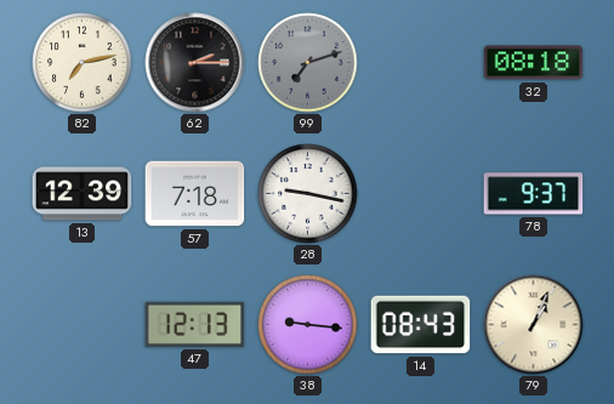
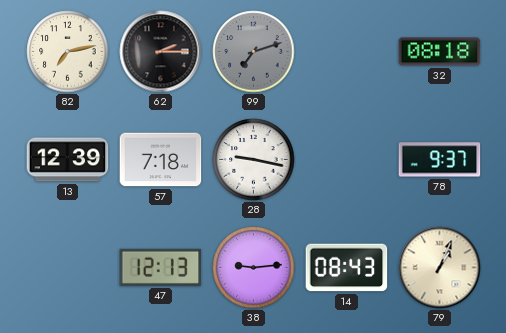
38: 9:16 -> 9:14
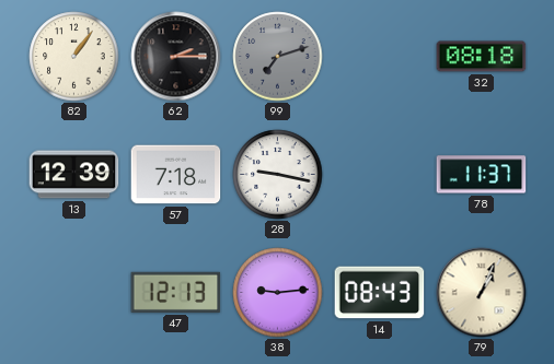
82: 7:13 -> 1:06
78: 9:37 -> 11:37
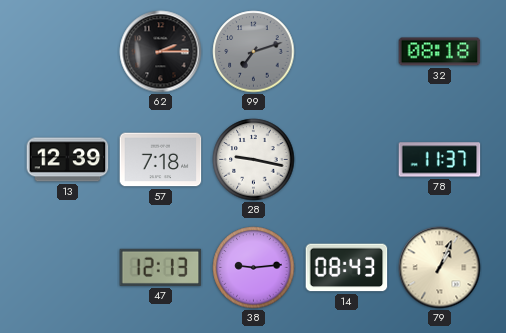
82: 1:06 -> none
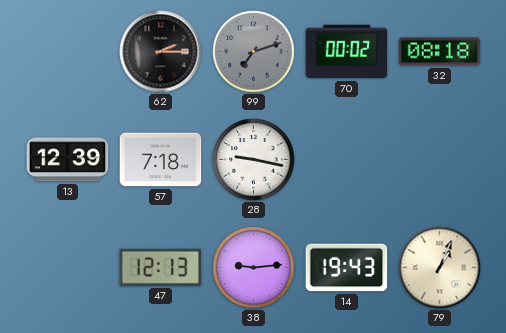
70: none -> 00:02
78: 11:37 -> none
14: 08:43 -> 19:43
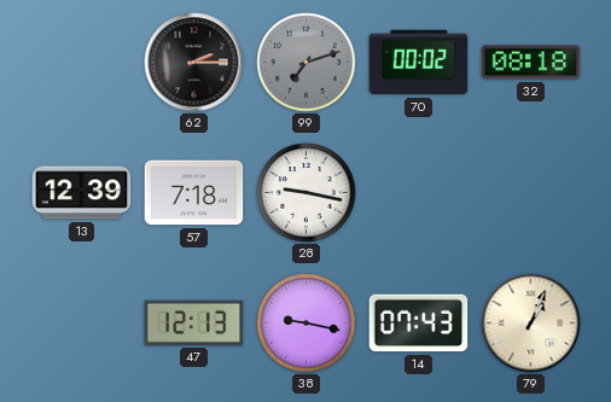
38: 9:14 -> 9:17
14: 19:43 -> 07:43
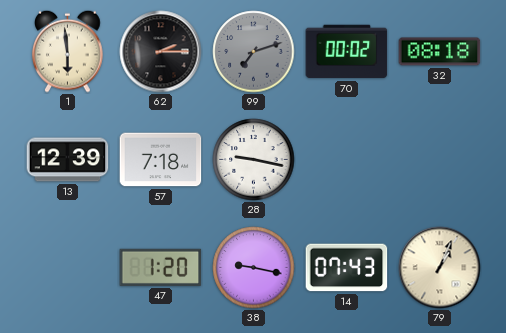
1: none -> 5:59
47: 12:13 -> 1:20
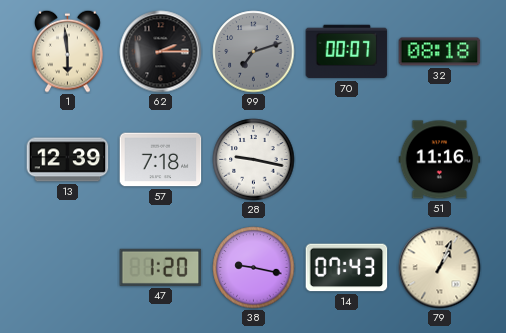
70: 00:02 -> 00:07
51: none -> 11:16
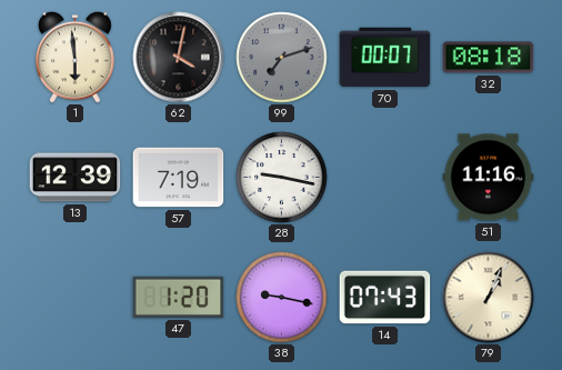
62: 2:15 -> 4:02
57: 7:18 -> 7:19
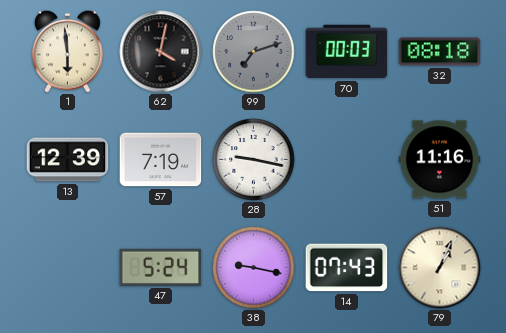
70: 00:07 -> 00:03
47: 1:20 -> 5:24
